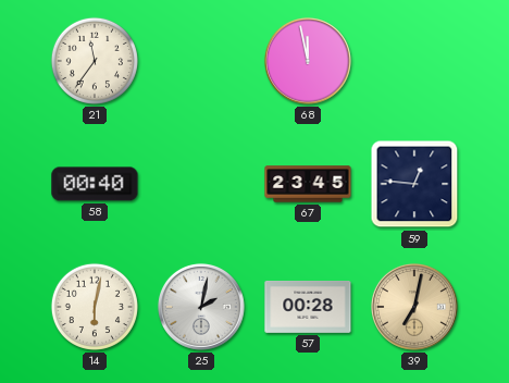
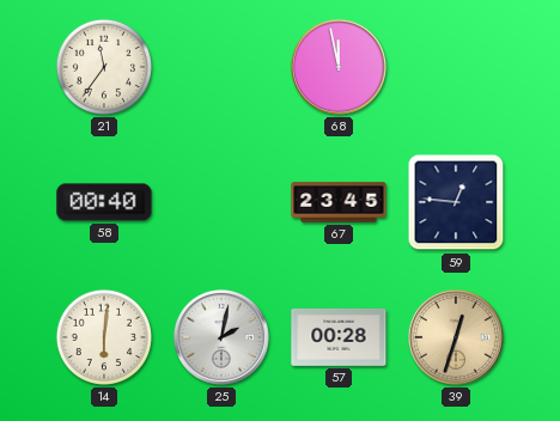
14: 6:02 -> 6:01
39: 7:02 -> 12:33
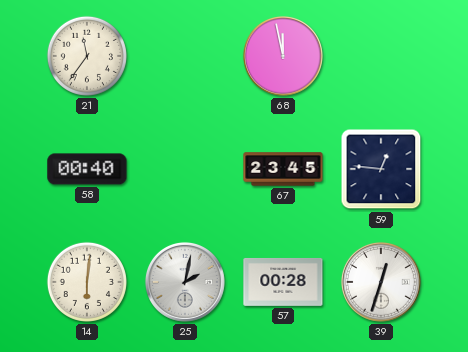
39 dial: champagne -> white
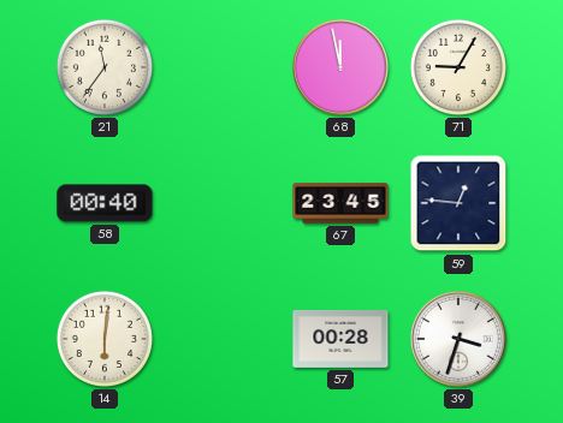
71: none -> 9:05
25: 2:02 -> none
39: 12:33 -> 3:33
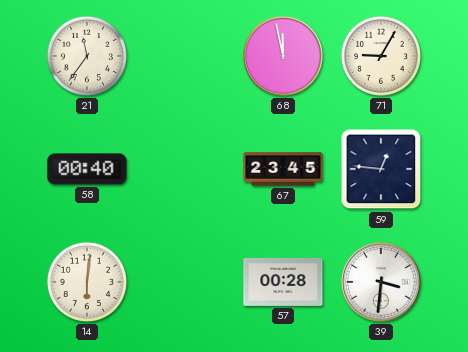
39: 3:33 -> 3:31
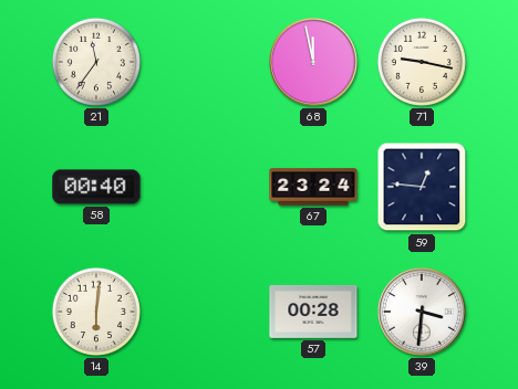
71: 9:05 -> 9:17
67: 23:45 -> 23:24
